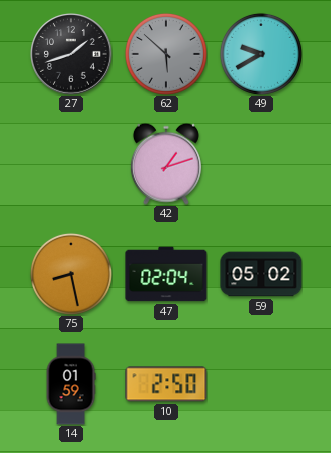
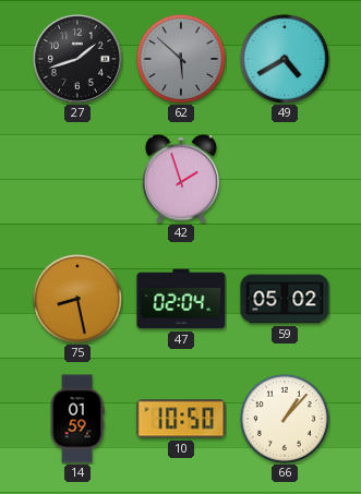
49: 9:40 -> 4:40
42: 1:12 -> 1:57
10: 2:50 -> 10:50
66: none -> 1:07
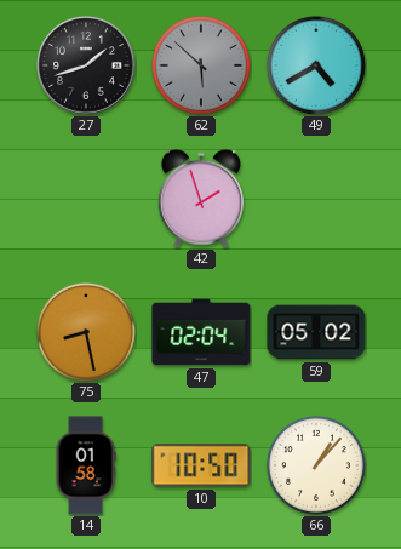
14: 01:59 -> 01:58
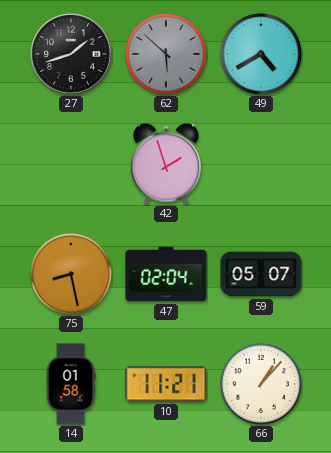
59: 05:02 -> 05:07
10: 10:50 -> 11:21
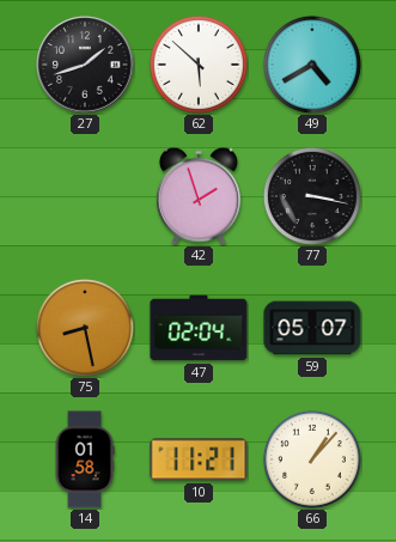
62 dial: grey -> white
77: none -> 3:17
